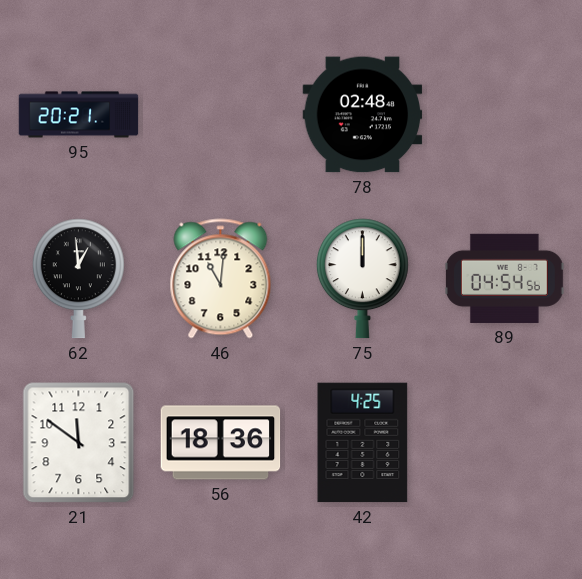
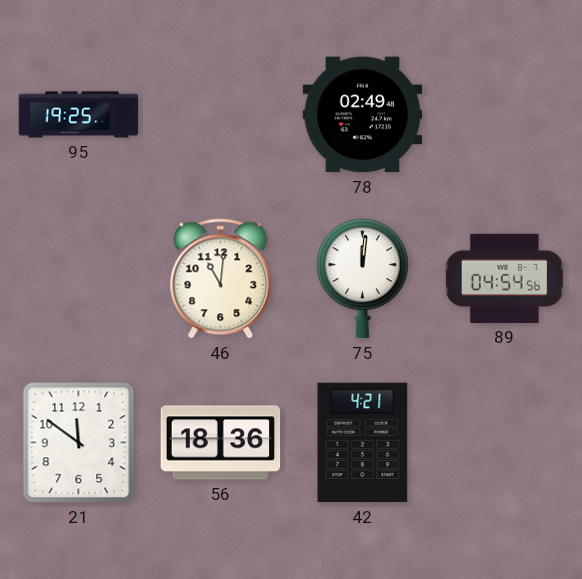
95: 20:21 -> 19:25
78: 02:48 -> 02:49
62: 12:59 -> none
75: 12:00 -> 12:01
42: 4:25 -> 4:21
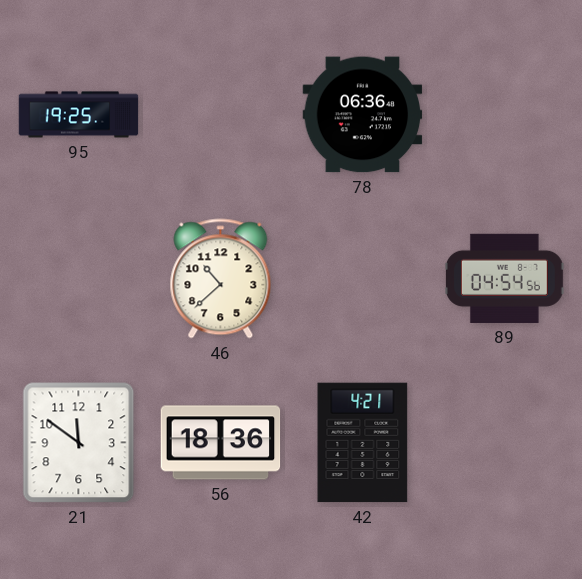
78: 02:49 -> 06:36
46: 11:01 -> 10:38
75: 12:01 -> none
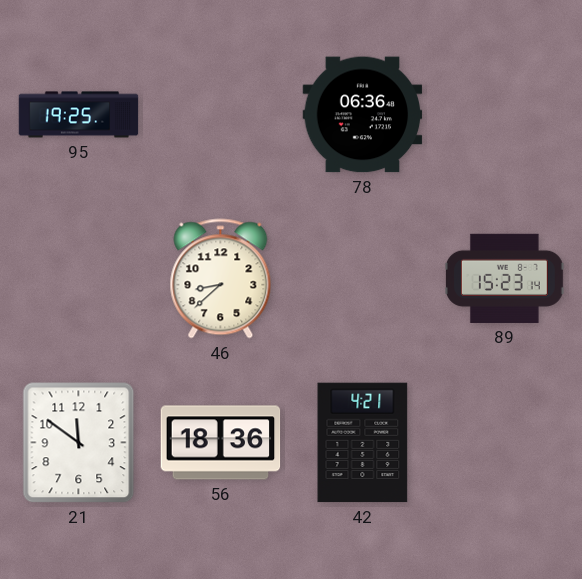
46: 10:38 -> 8:38
89: 04:54 -> 15:23
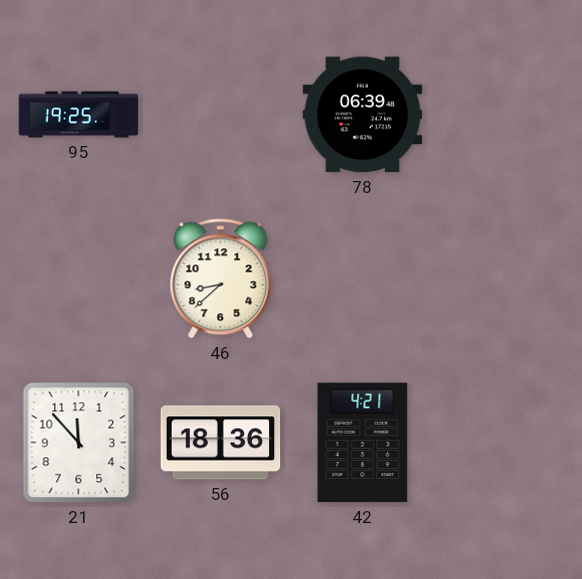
78: 06:36 -> 06:39
89: 15:23 -> none
21: 11:51 -> 11:53
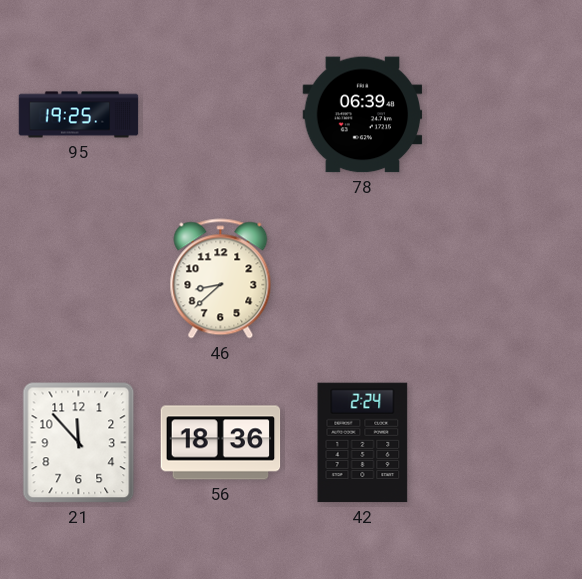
42: 4:21 -> 2:24
